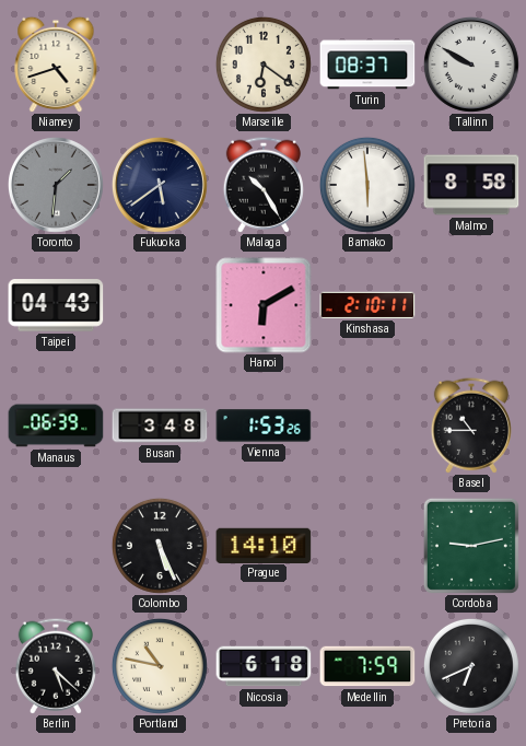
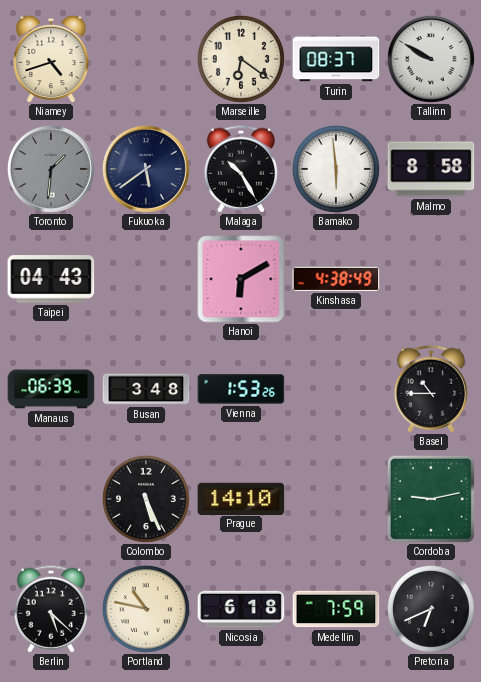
Kinshasa: 2:10 -> 4:38
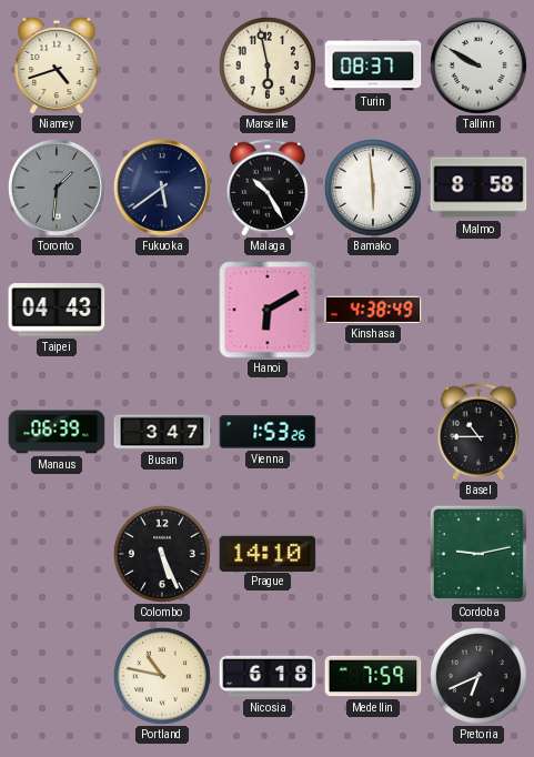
Marseille: 6:21 -> 5:58
Busan: 3:48 -> 3:47
Berlin: 5:22 -> none
